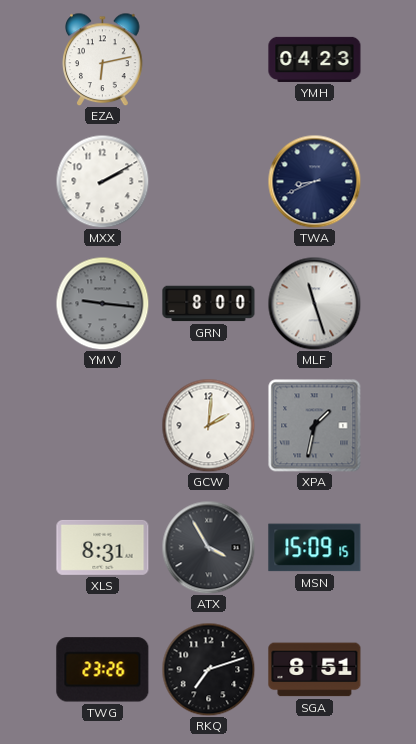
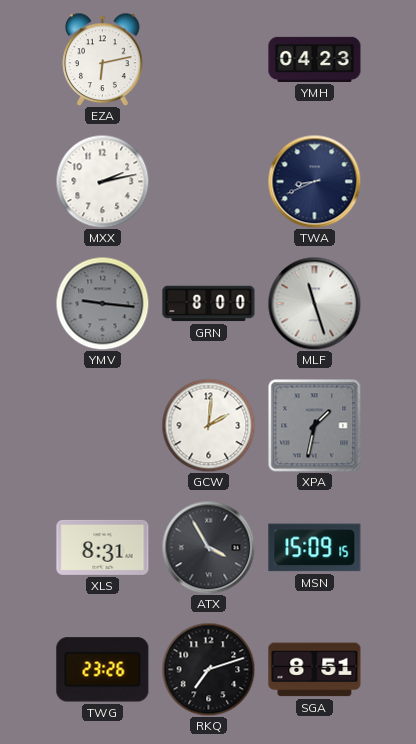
MXX: 2:10 -> 2:13
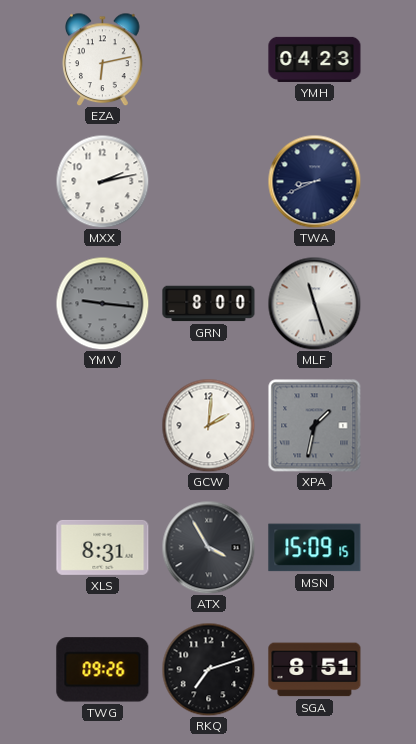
TWG: 23:26 -> 09:26
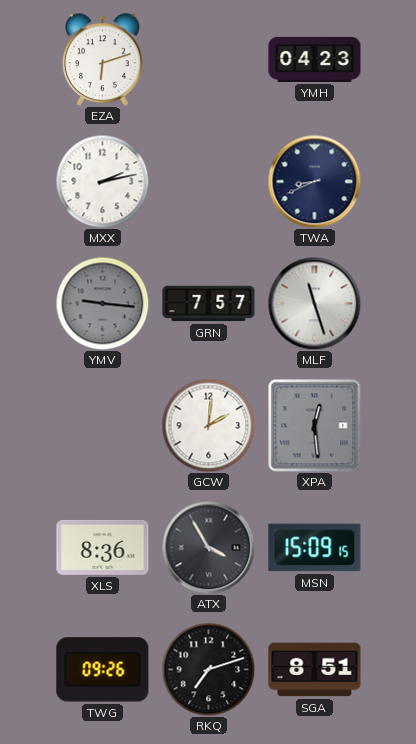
EZA: 6:13 -> 6:12
GRN: 8:00 -> 7:57
XPA: 1:32 -> 12:29
XLS: 8:31 -> 8:36
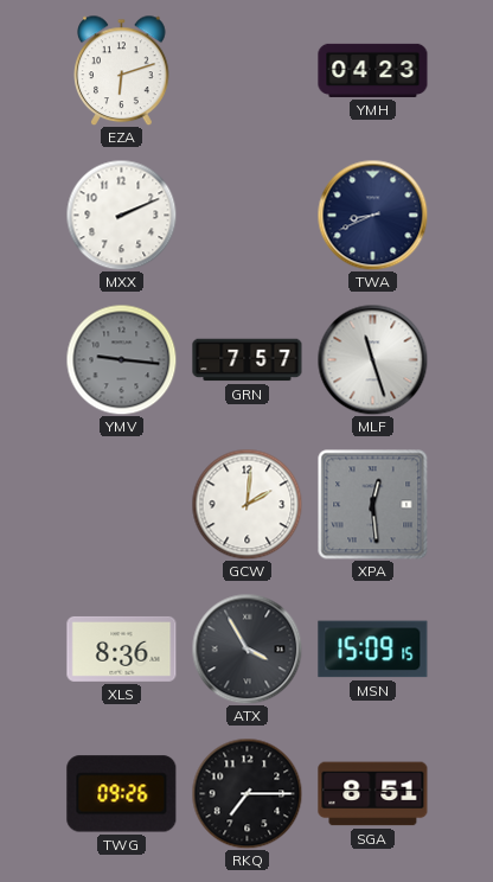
MXX: 2:13 -> 2:11
RKQ: 7:12 -> 7:15
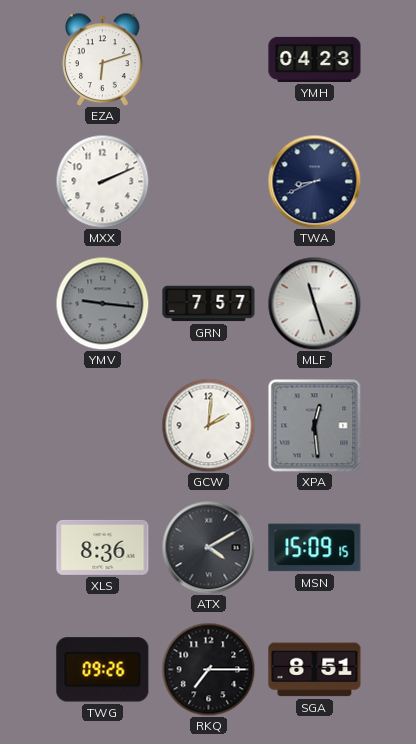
ATX: 3:55 -> 4:10
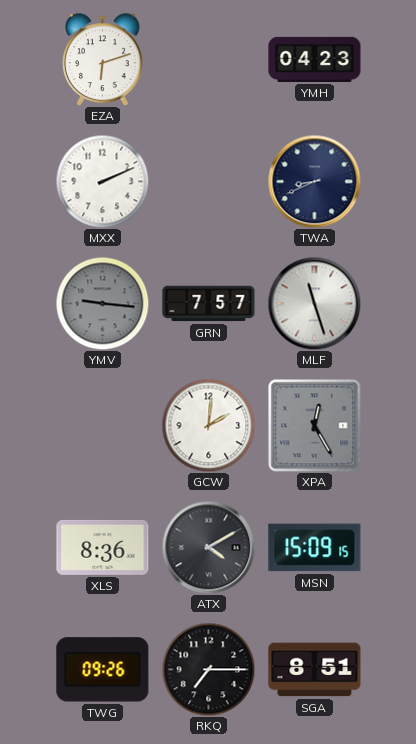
XPA: 12:29 -> 12:25
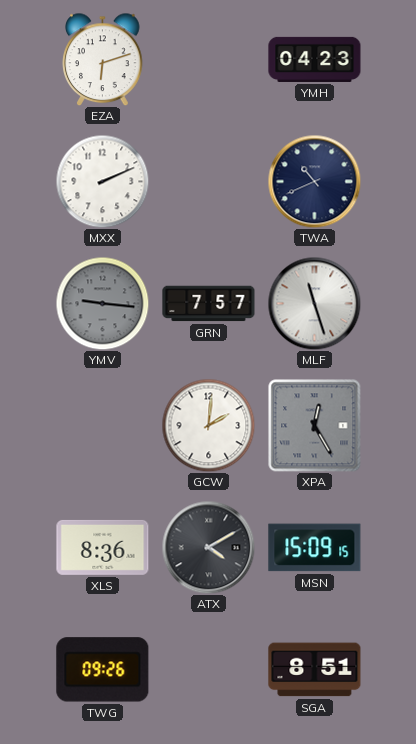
TWA: 8:41 -> 10:41
RKQ: 7:15 -> none
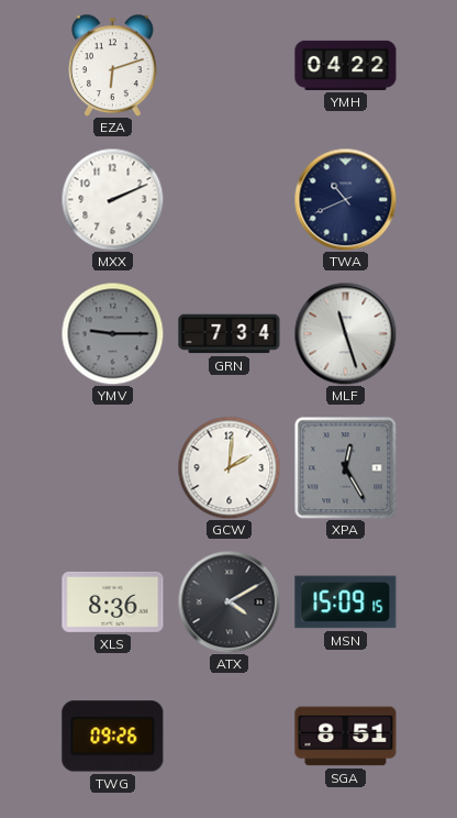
YMH: 04:23 -> 04:22
YMV: 9:16 -> 9:15
GRN: 7:57 -> 7:34
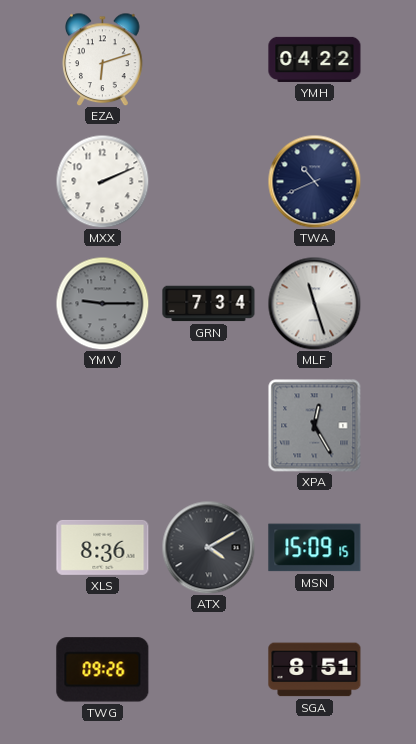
GCW: 2:01 -> none
